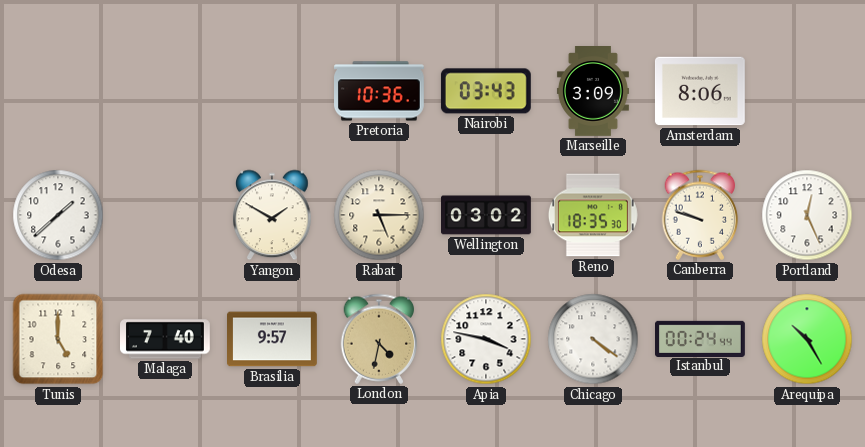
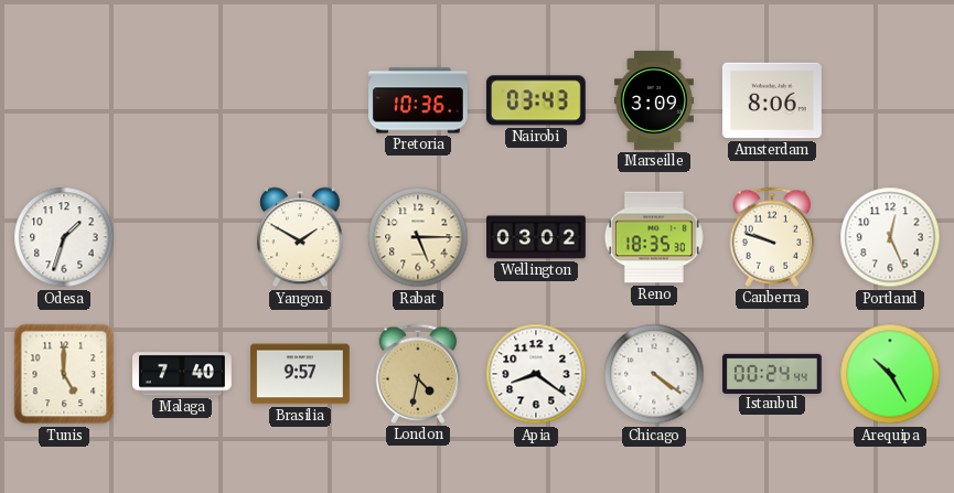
Odesa: 1:38 -> 1:33
Apia: 3:47 -> 8:21
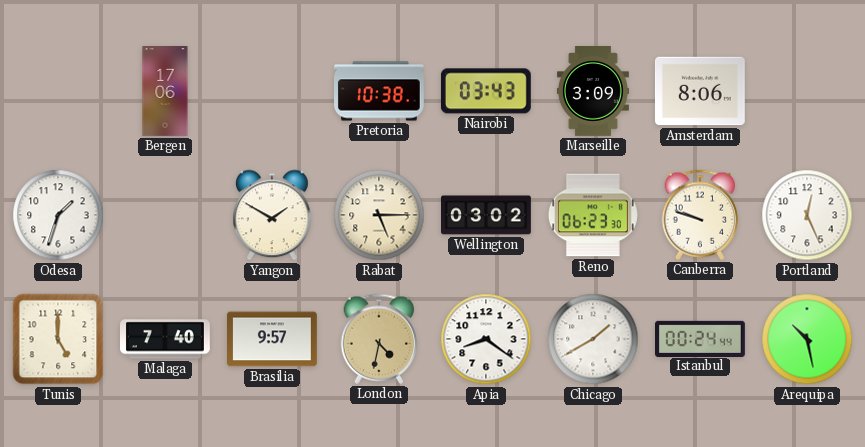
Bergen: none -> 17:06
Pretoria: 10:36 -> 10:38
Reno: 18:35 -> 06:23
Chicago: 4:21 -> 1:40
Arequipa: 10:25 -> 10:28
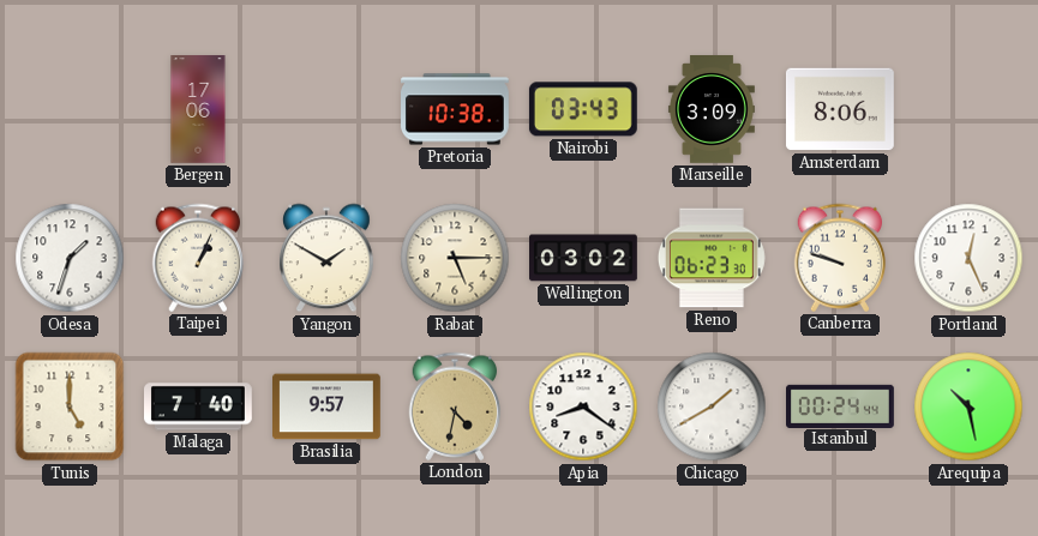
Taipei: none -> 1:04
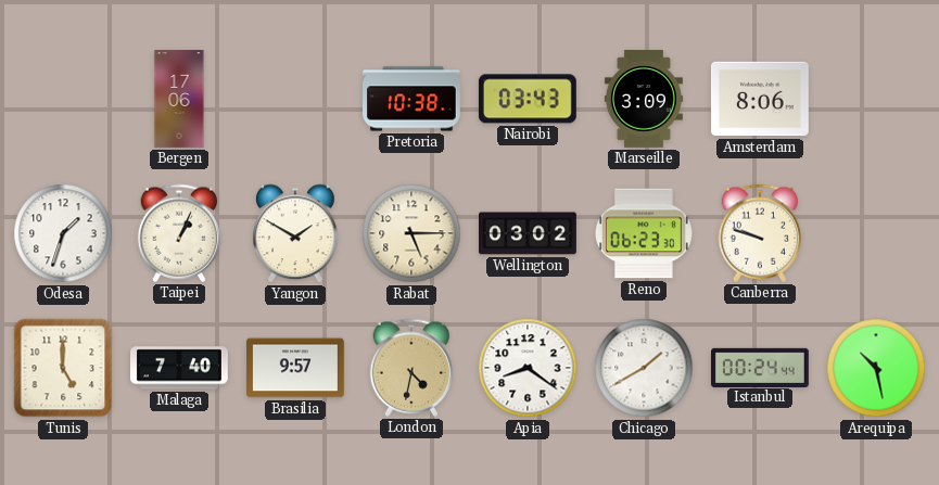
Portland: 12:26 -> none
